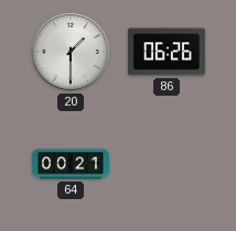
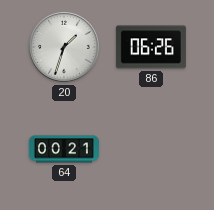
20: 1:30 -> 1:33
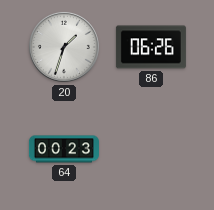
64: 00:21 -> 00:23
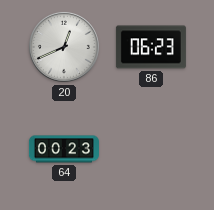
20: 1:33 -> 12:41
86: 06:26 -> 06:23
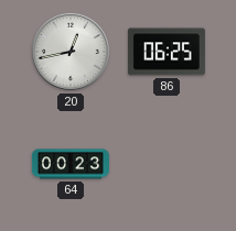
20: 12:41 -> 12:43
86: 06:23 -> 06:25
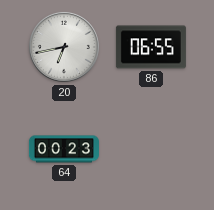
20: 12:43 -> 6:43
86: 06:25 -> 06:55
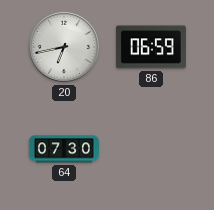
86: 06:55 -> 06:59
64: 00:23 -> 07:30
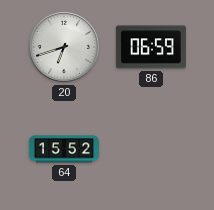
20: 6:43 -> 6:42
64: 07:30 -> 15:52
